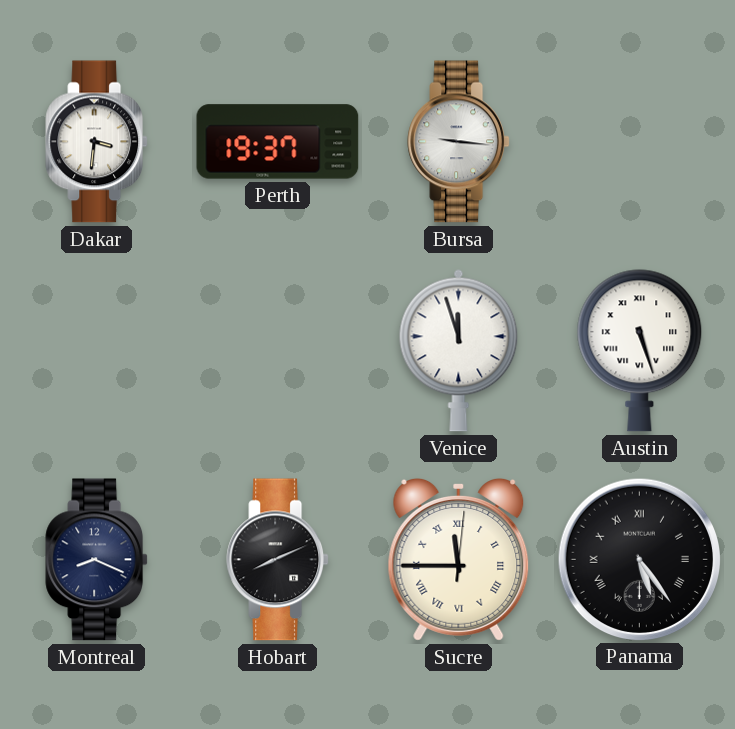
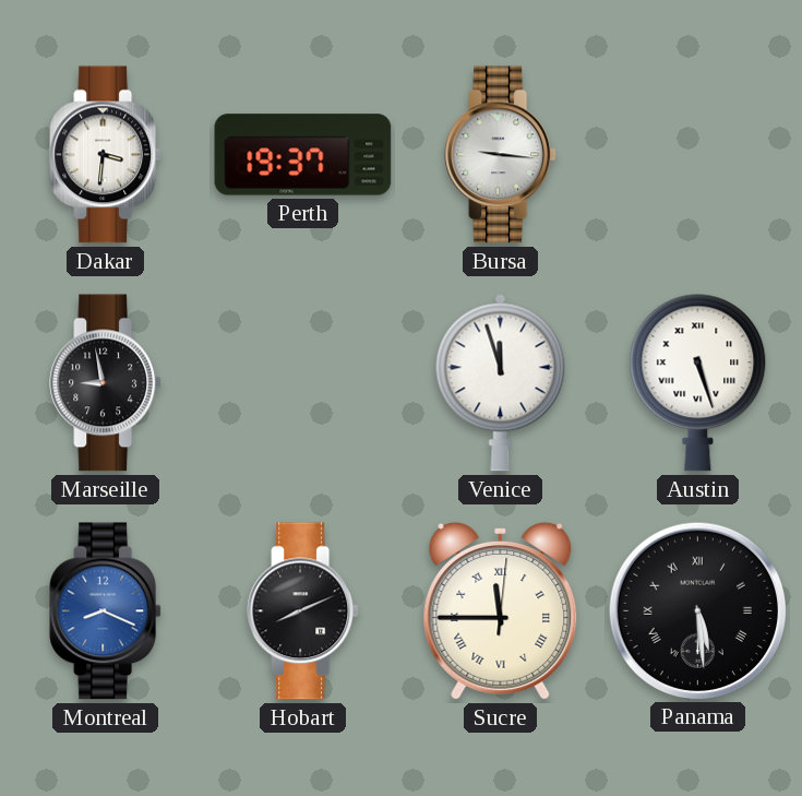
Marseille: none -> 8:58
Montreal dial: navy -> blue
Panama: 5:24 -> 5:29
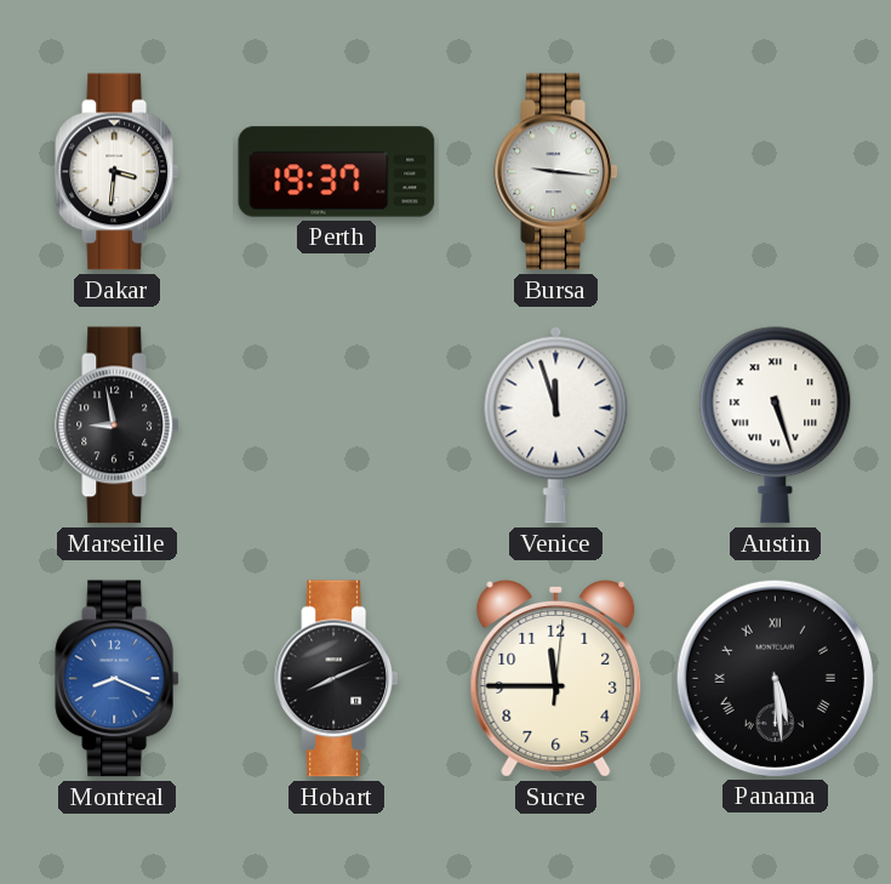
Sucre numerals: Roman -> Arabic
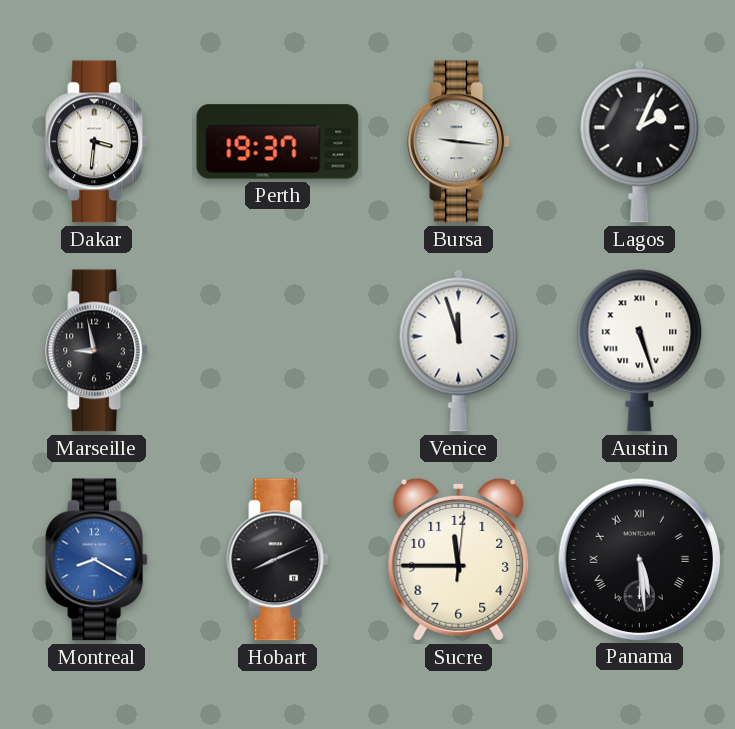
Lagos: none -> 2:04
Montreal: 8:19 -> 8:20
